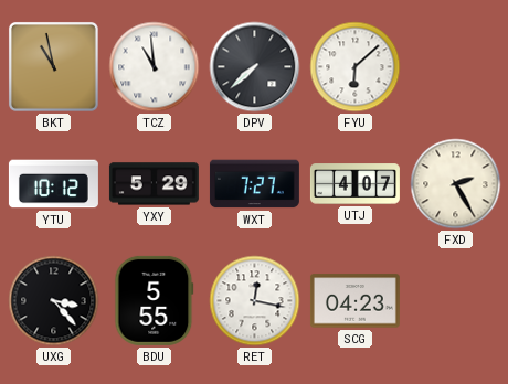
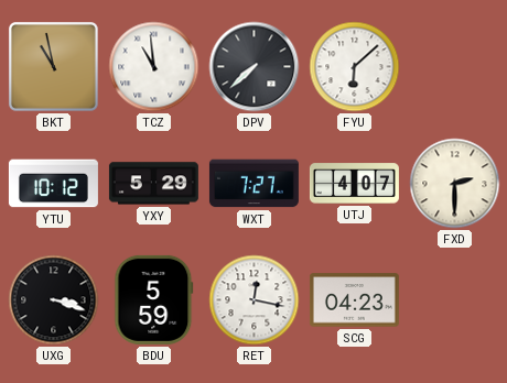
FXD: 2:25 -> 2:30
UXG: 3:23 -> 3:18
BDU: 5:55 -> 5:59
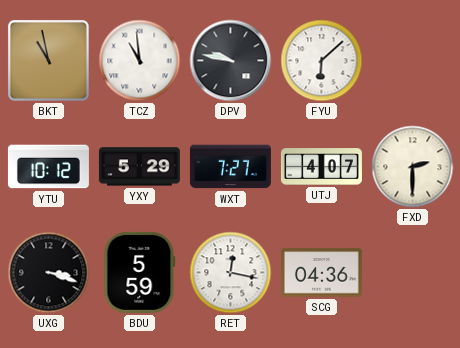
DPV: 7:38 -> 9:47
SCG: 04:23 -> 04:36
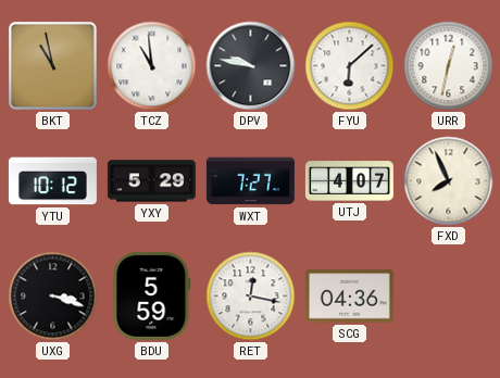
URR: none -> 12:32
FXD: 2:30 -> 7:56
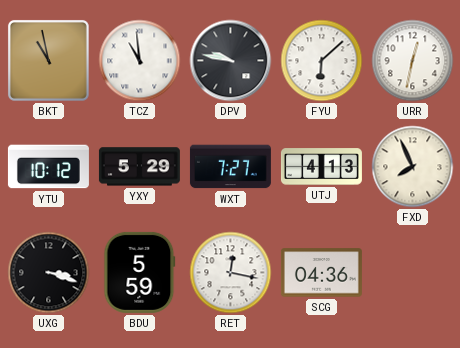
UTJ: 4:07 -> 4:13
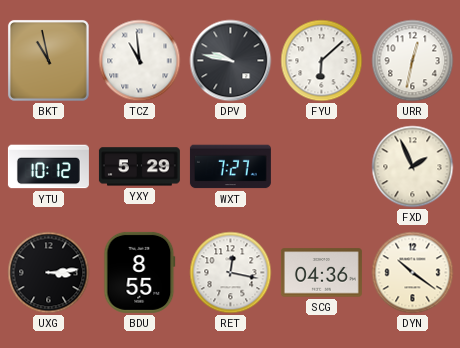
UTJ: 4:13 -> none
FXD: 7:56 -> 1:56
UXG: 3:18 -> 3:14
BDU: 5:59 -> 8:55
DYN: none -> 10:21
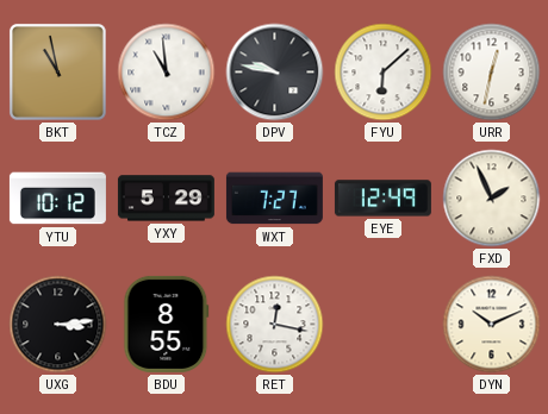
EYE: none -> 12:49
SCG: 04:36 -> none
DYN: 10:21 -> 10:11
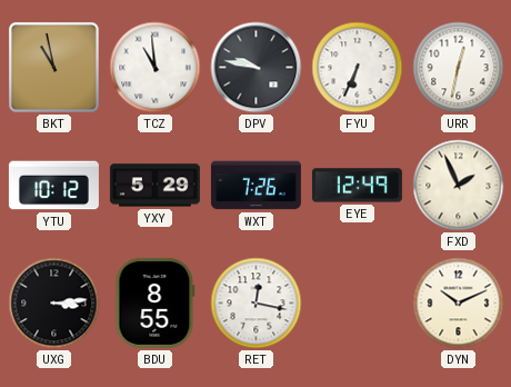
FYU: 6:08 -> 6:34
WXT: 7:27 -> 7:26
